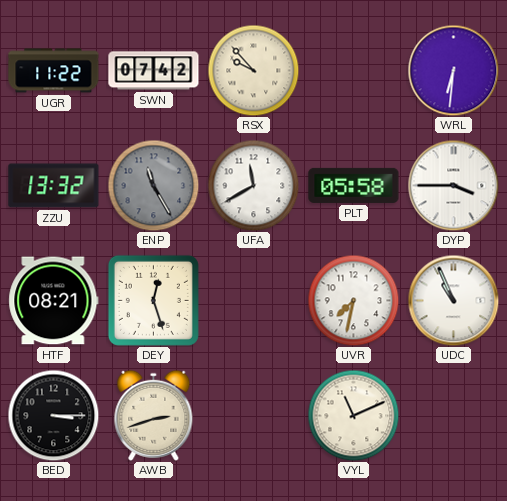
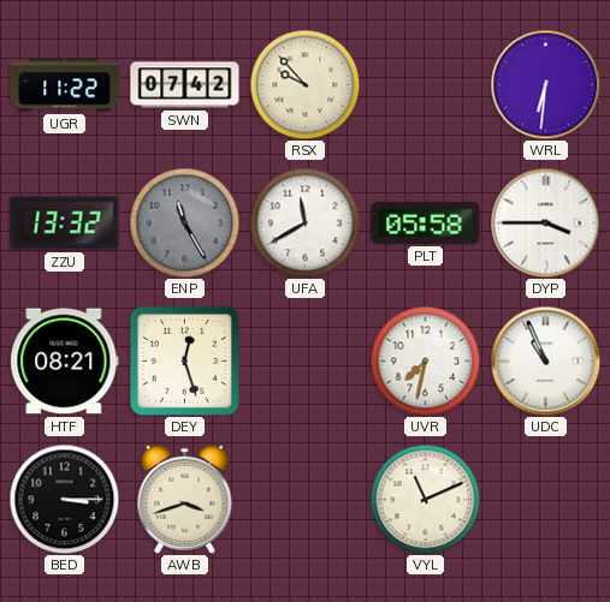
AWB: 2:42 -> 3:42
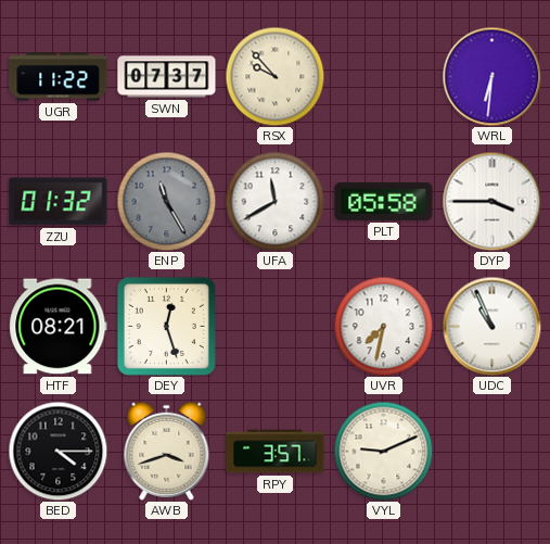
SWN: 07:42 -> 07:37
ZZU: 13:32 -> 01:32
BED: 3:15 -> 4:15
RPY: none -> 3:57
VYL: 11:11 -> 9:11
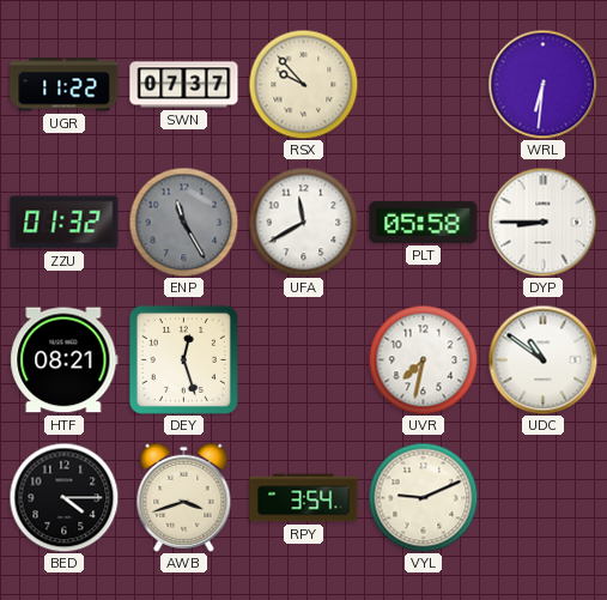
DYP: 3:45 -> 8:45
UDC: 10:56 -> 10:51
RPY: 3:57 -> 3:54
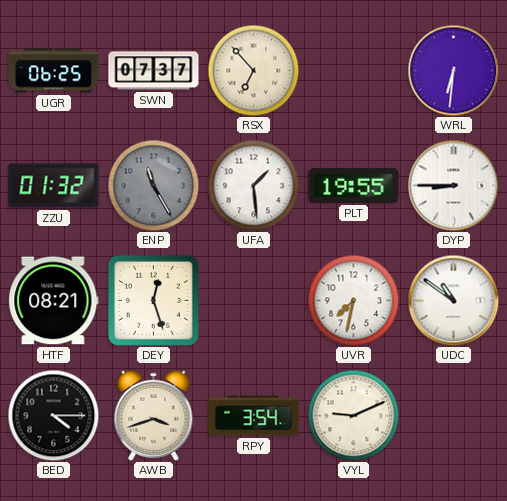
UGR: 11:22 -> 06:25
RSX: 9:53 -> 6:53
UFA: 11:40 -> 1:29
PLT: 05:58 -> 19:55
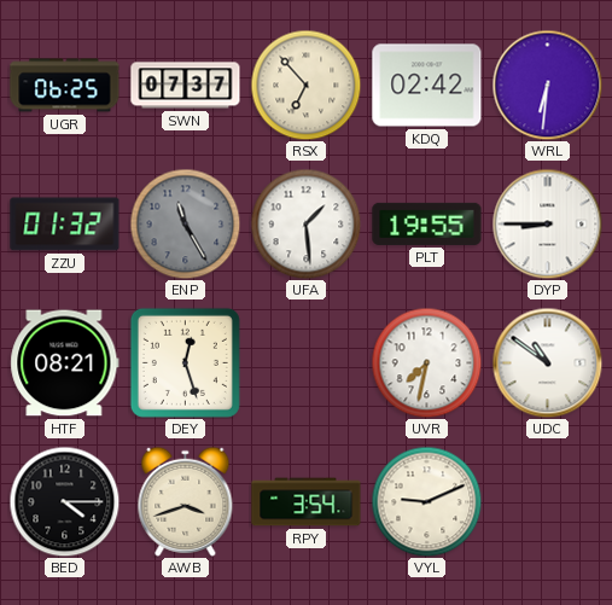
KDQ: none -> 02:42
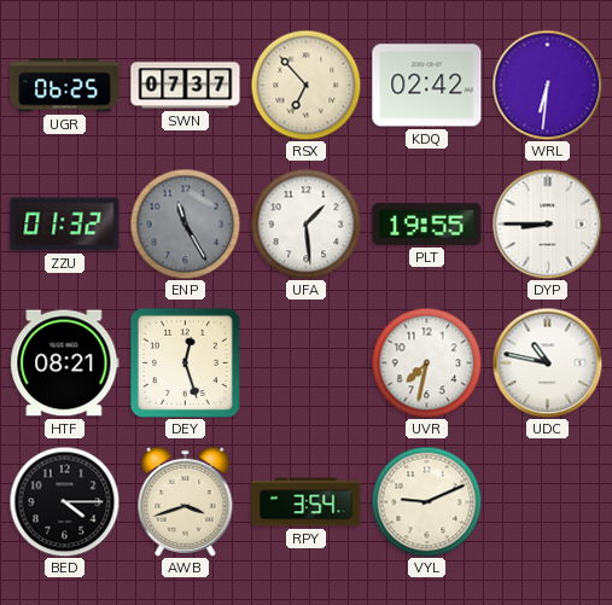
UDC: 10:51 -> 10:47
